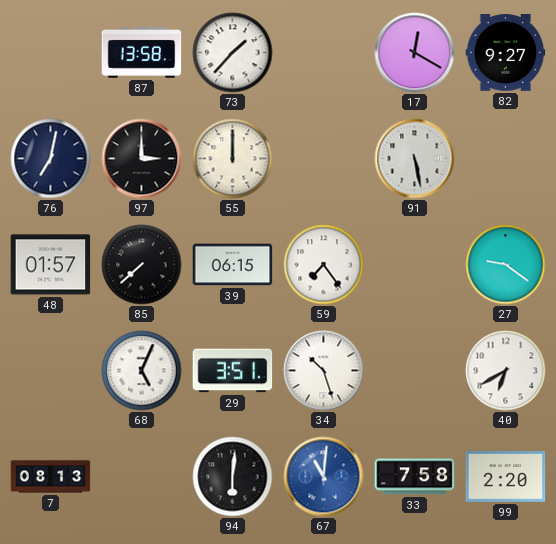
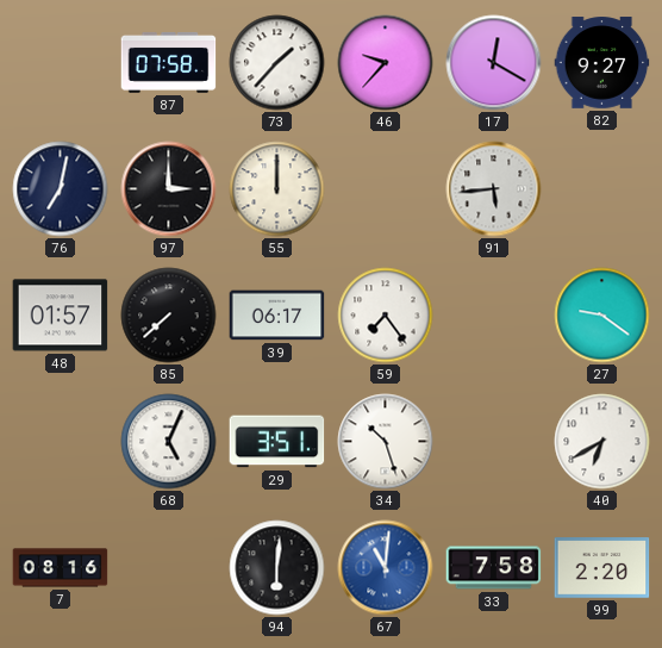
87: 13:58 -> 07:58
46: none -> 9:37
91: 5:28 -> 5:44
39: 06:15 -> 06:17
7: 08:13 -> 08:16
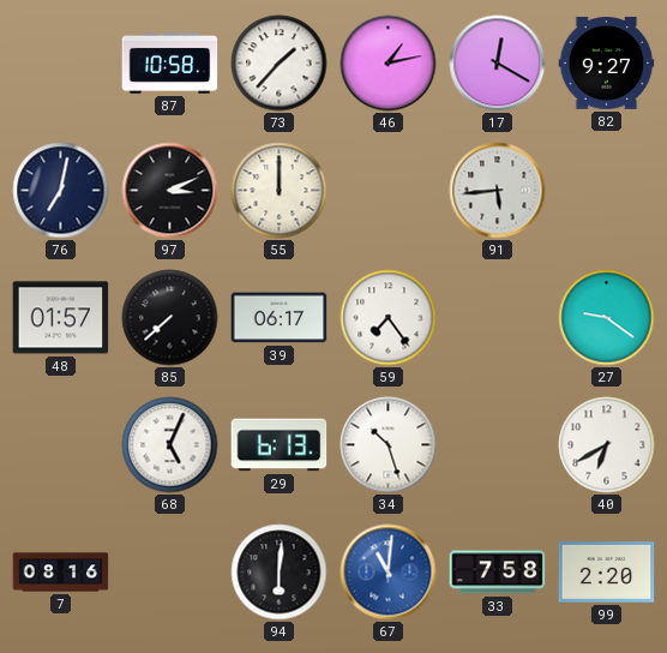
87: 07:58 -> 10:58
46: 9:37 -> 1:13
97: 3:00 -> 3:11
29: 3:51 -> 6:13
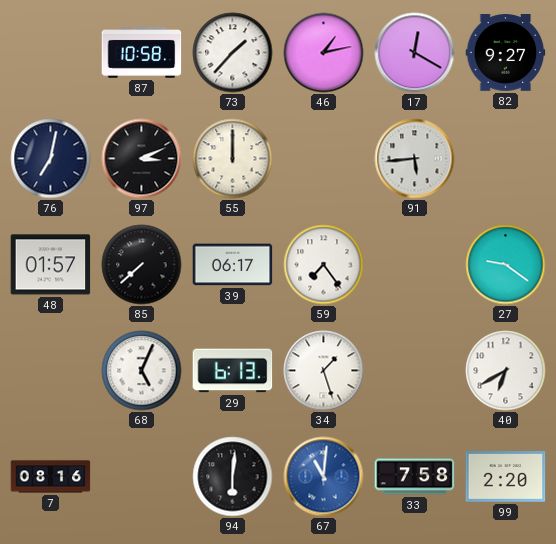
34: 10:27 -> 1:27
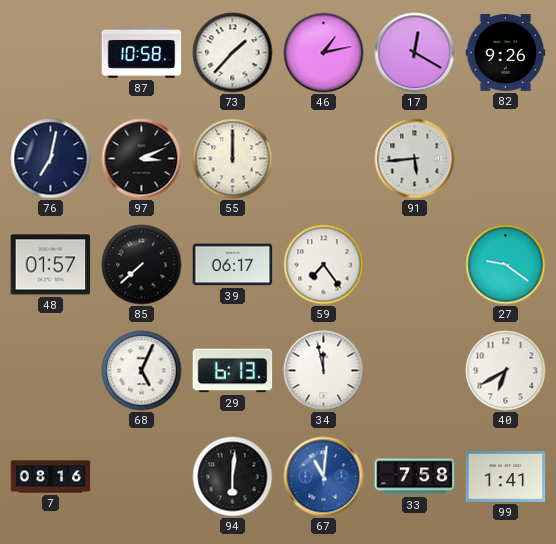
82: 9:27 -> 9:26
34: 1:27 -> 11:58
99: 2:20 -> 1:41
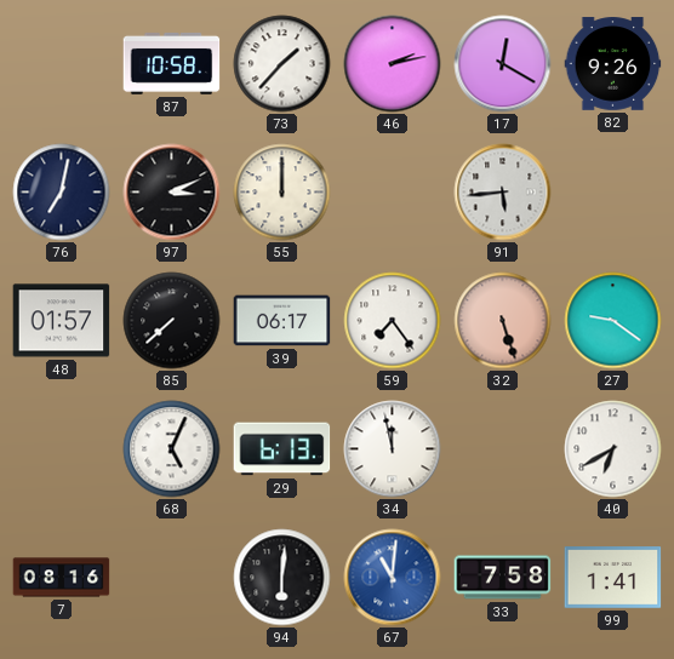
46: 1:13 -> 2:13
32: none -> 5:27
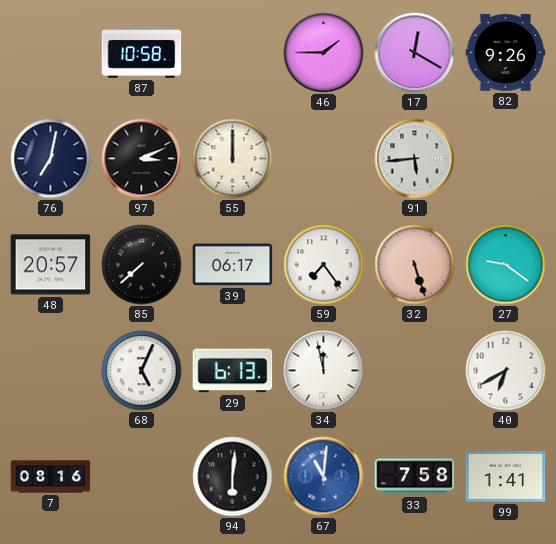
73: 1:37 -> none
46: 2:13 -> 1:45
48: 01:57 -> 20:57
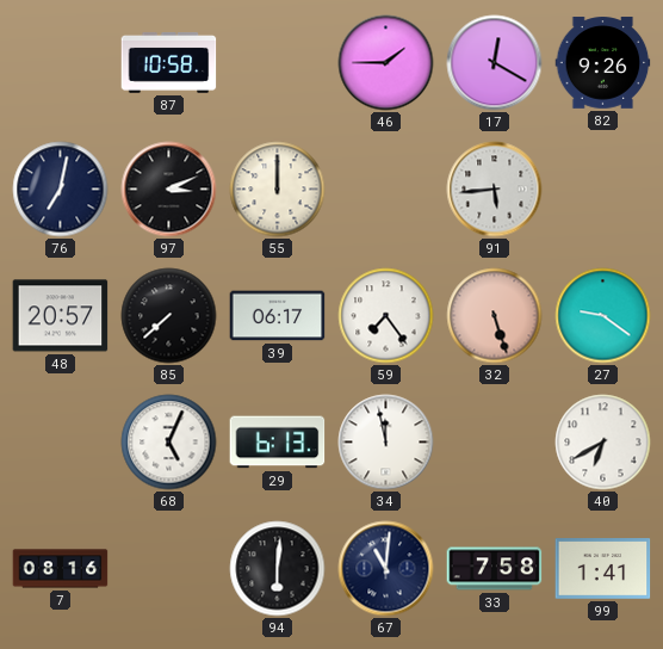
67 dial: blue -> navy
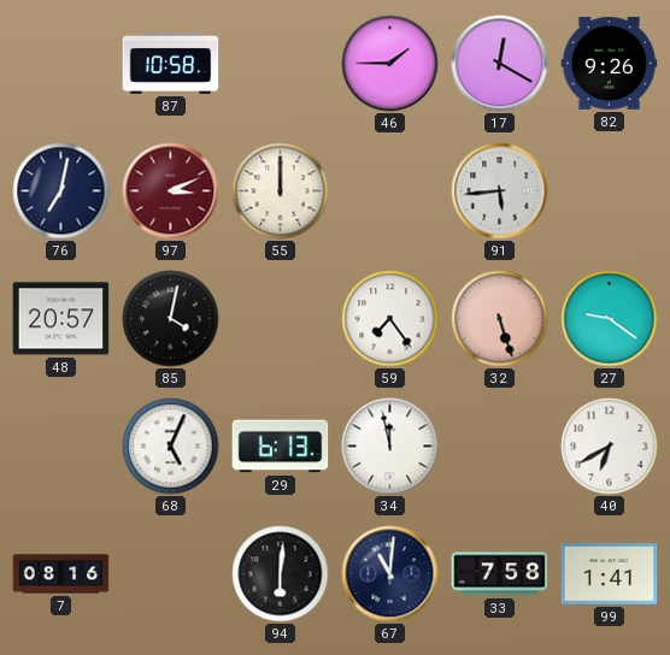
97 dial: black -> burgundy
85: 7:38 -> 4:02
39: 06:17 -> none
